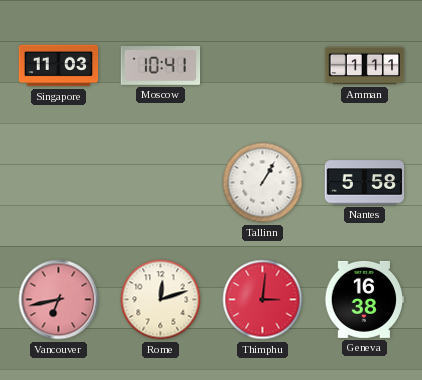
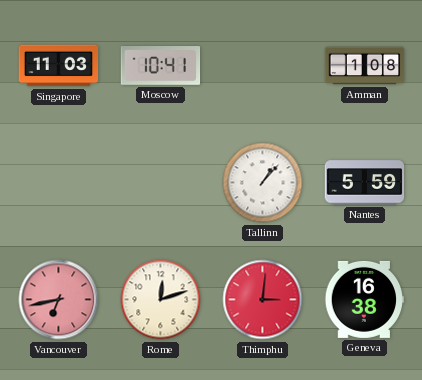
Amman: 1:11 -> 1:08
Tallinn: 1:05 -> 1:07
Nantes: 5:58 -> 5:59
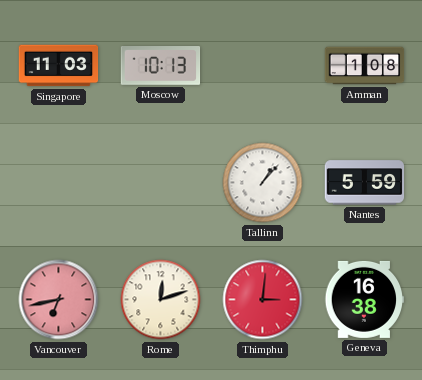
Moscow: 10:41 -> 10:13
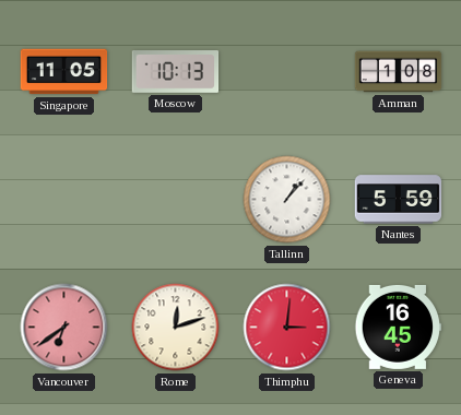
Singapore: 11:03 -> 11:05
Vancouver: 6:43 -> 6:39
Geneva: 16:38 -> 16:45
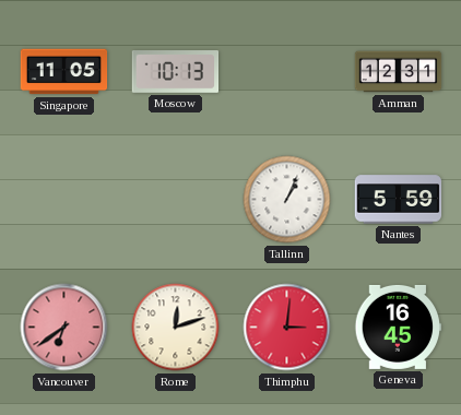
Amman: 1:08 -> 12:31
Tallinn: 1:07 -> 1:04
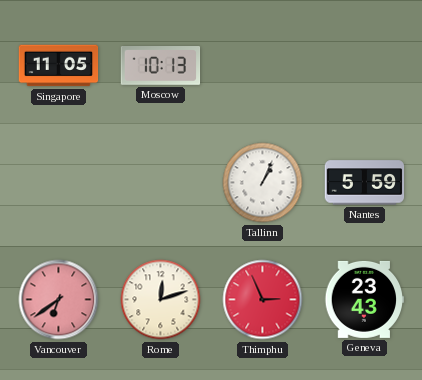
Amman: 12:31 -> none
Thimphu: 3:01 -> 2:56
Geneva: 16:45 -> 23:43
